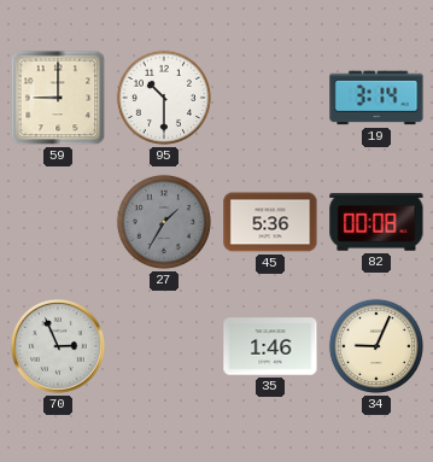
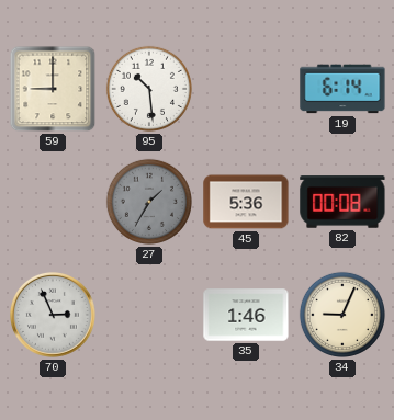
95: 10:30 -> 10:29
19: 3:14 -> 6:14
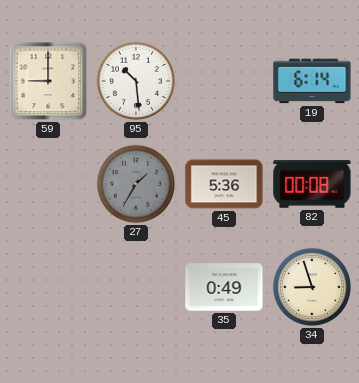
70: 2:56 -> none
35: 1:46 -> 0:49
34: 9:04 -> 8:57
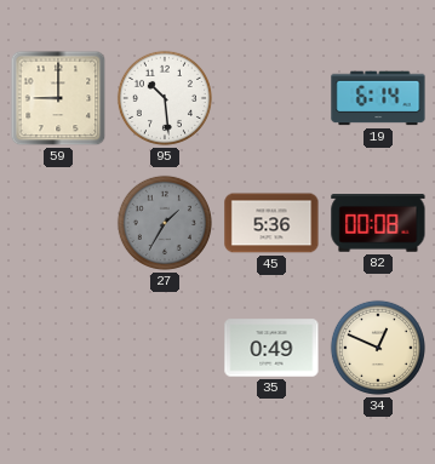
34: 8:57 -> 12:49
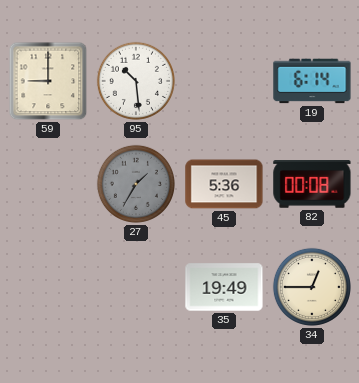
35: 0:49 -> 19:49
34: 12:49 -> 12:45
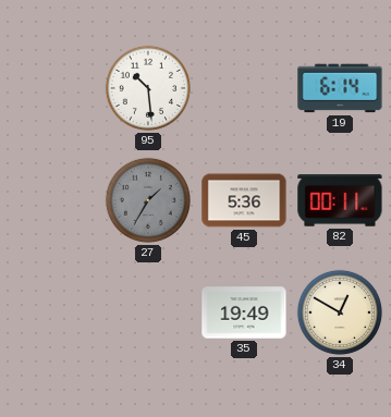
59: 9:00 -> none
82: 00:08 -> 00:11
34: 12:45 -> 12:50
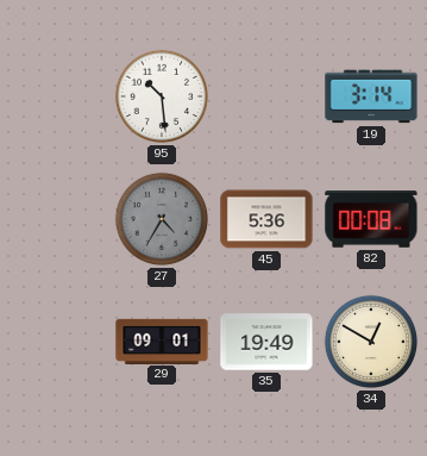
19: 6:14 -> 3:14
27: 1:35 -> 4:35
82: 00:11 -> 00:08
29: none -> 09:01
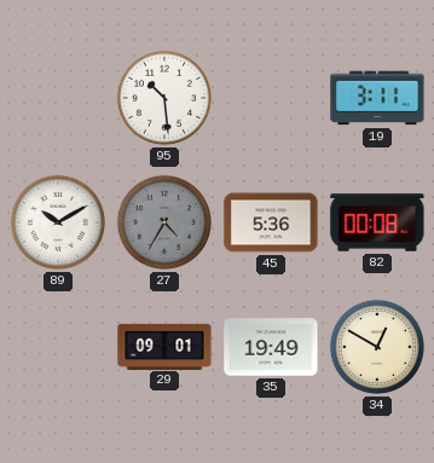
19: 3:14 -> 3:11
89: none -> 10:10
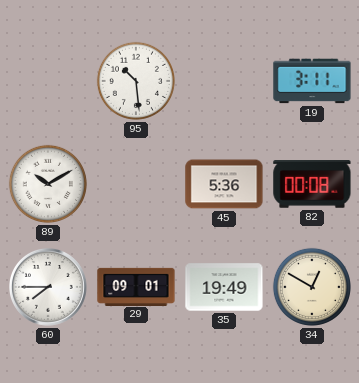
27: 4:35 -> none
60: none -> 7:45
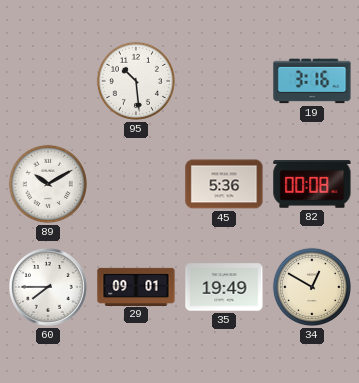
19: 3:11 -> 3:16
